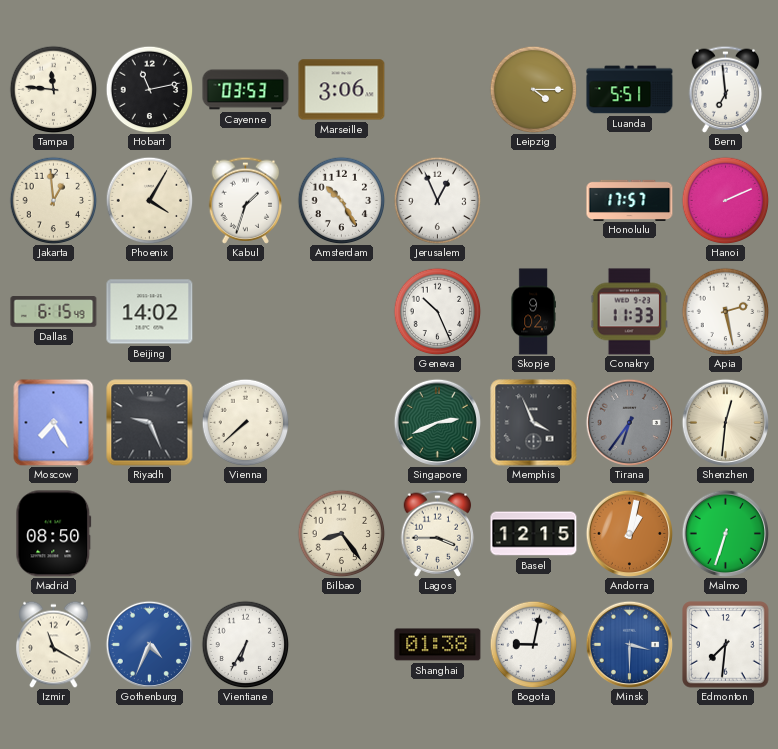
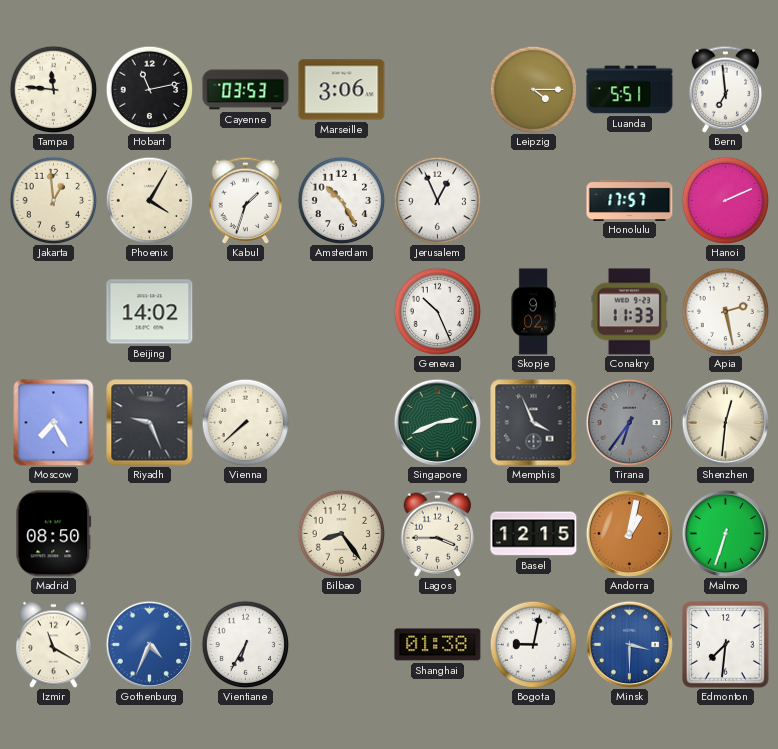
Dallas: 6:15 -> none
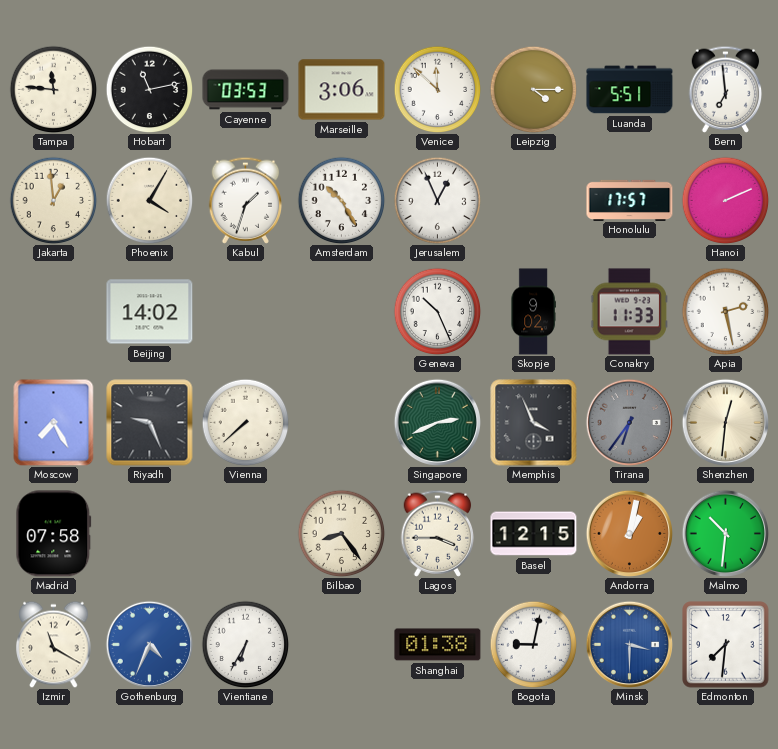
Venice: none -> 11:52
Madrid: 08:50 -> 07:58
Malmo: 6:33 -> 10:31
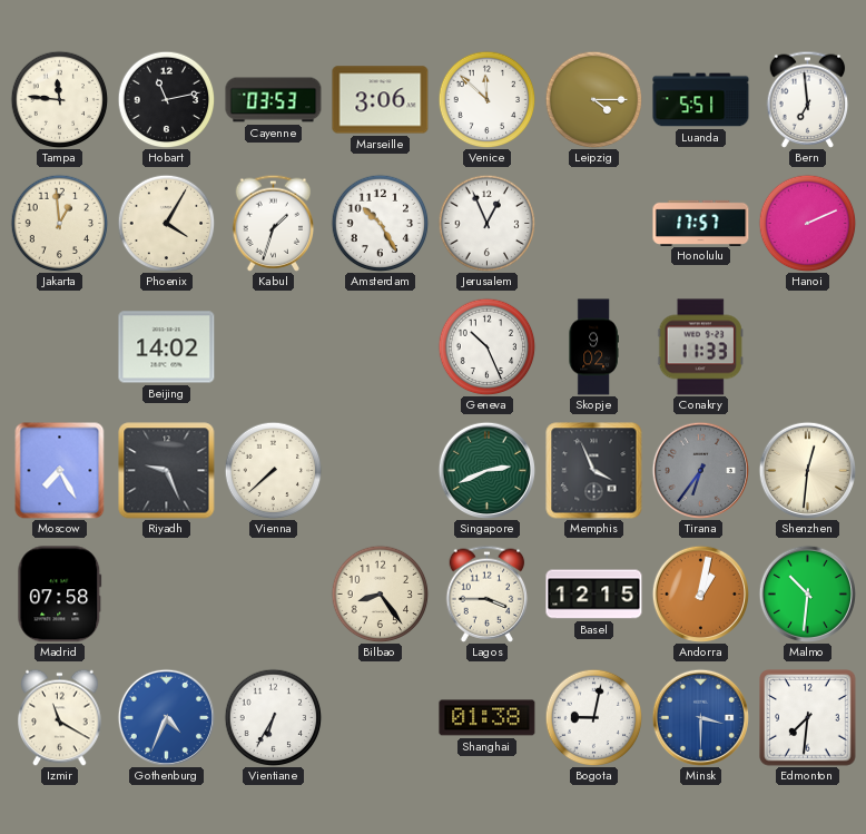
Apia: 2:28 -> none
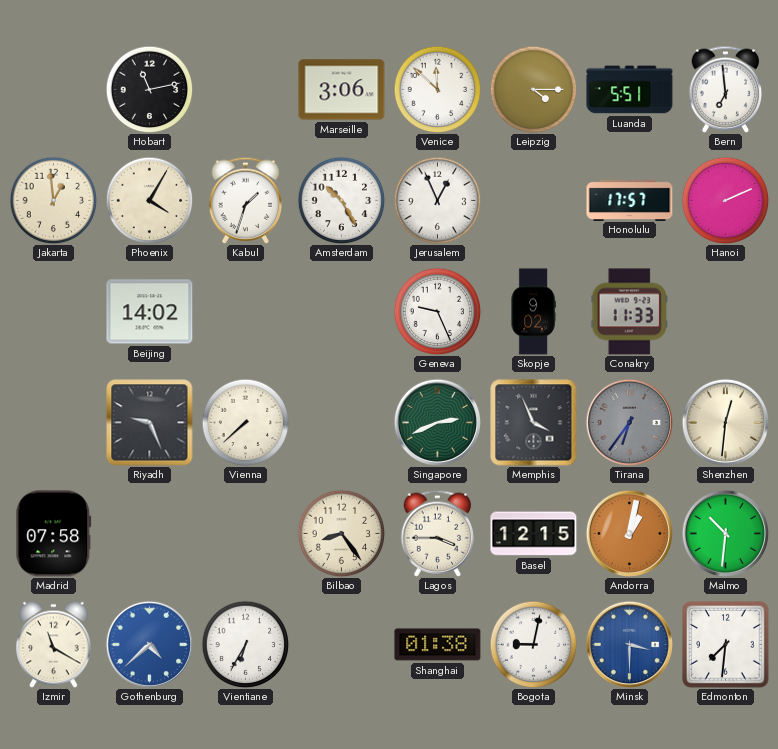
Tampa: 11:46 -> none
Cayenne: 03:53 -> none
Geneva: 10:26 -> 9:26
Moscow: 7:25 -> none
Gothenburg: 4:34 -> 4:38
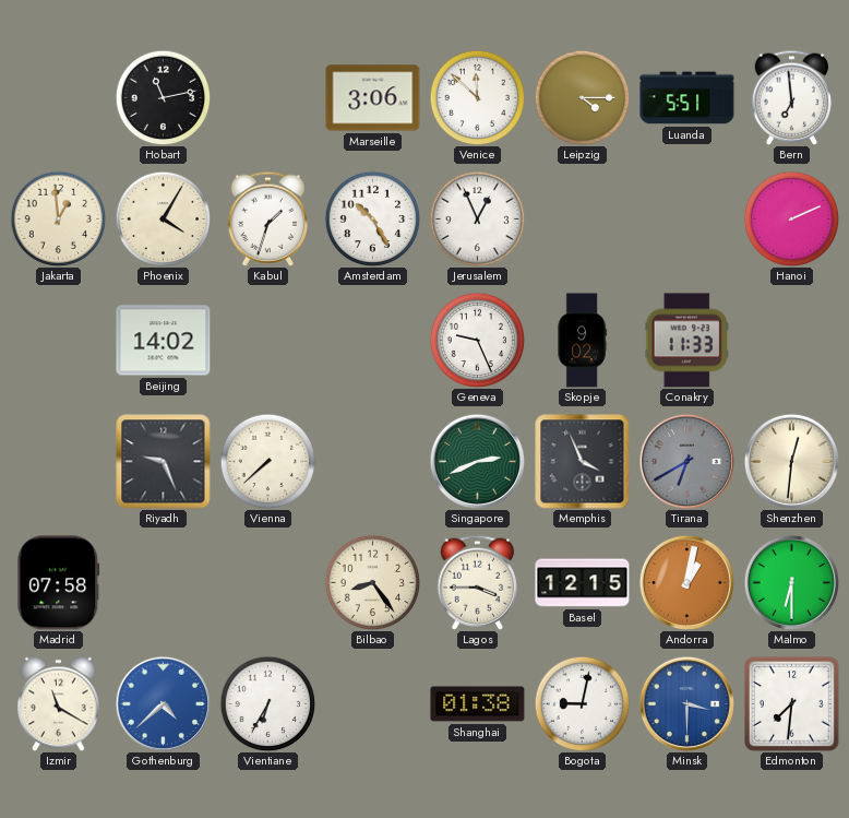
Honolulu: 17:57 -> none
Tirana: 6:36 -> 6:40
Malmo: 10:31 -> 6:30
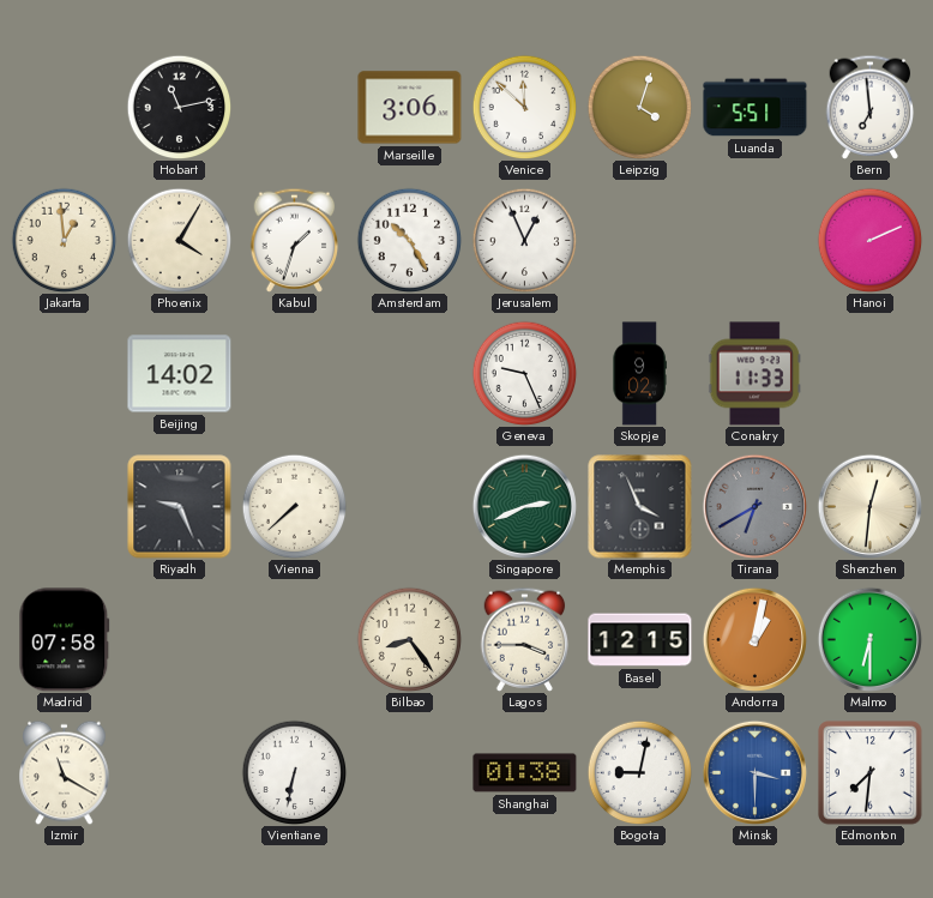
Leipzig: 4:15 -> 4:03
Gothenburg: 4:38 -> none
Vientiane: 6:35 -> 6:32
